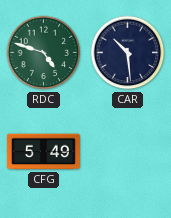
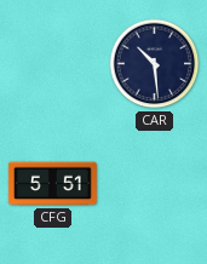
RDC: 4:48 -> none
CFG: 5:49 -> 5:51
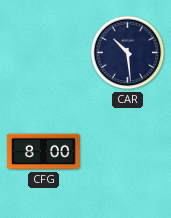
CFG: 5:51 -> 8:00
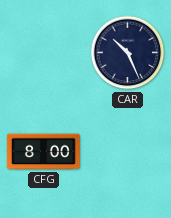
CAR: 10:29 -> 10:26
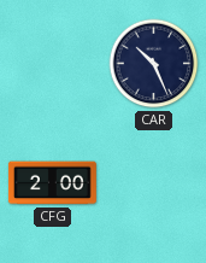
CFG: 8:00 -> 2:00
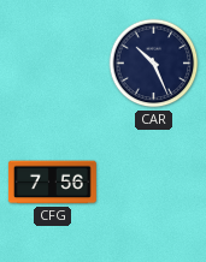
CFG: 2:00 -> 7:56
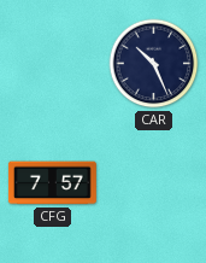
CFG: 7:56 -> 7:57
